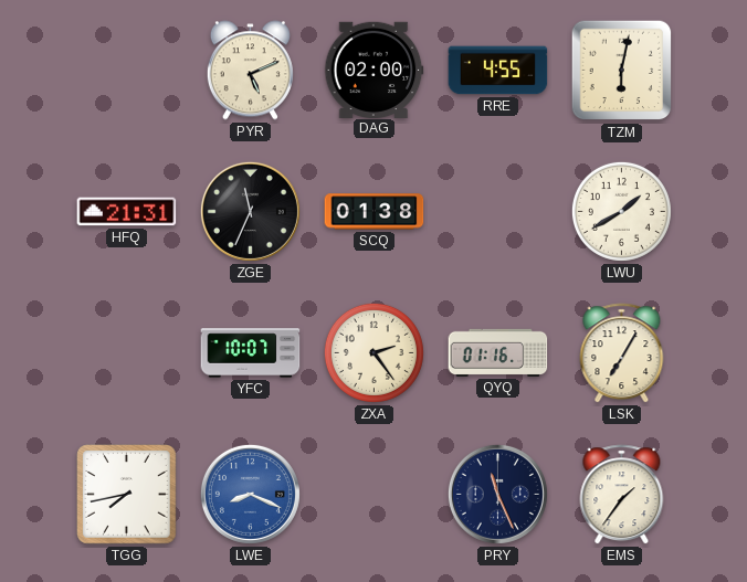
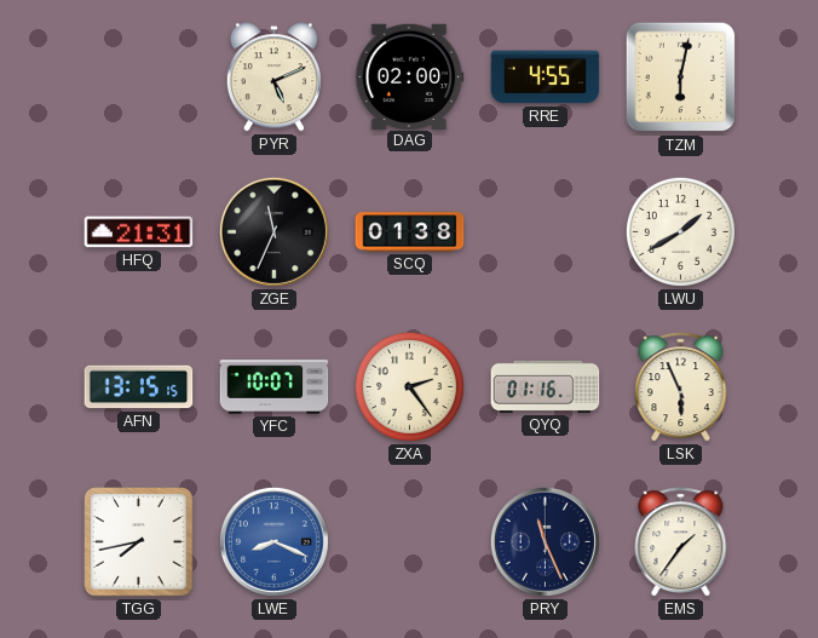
AFN: none -> 13:15
LSK: 7:05 -> 5:56
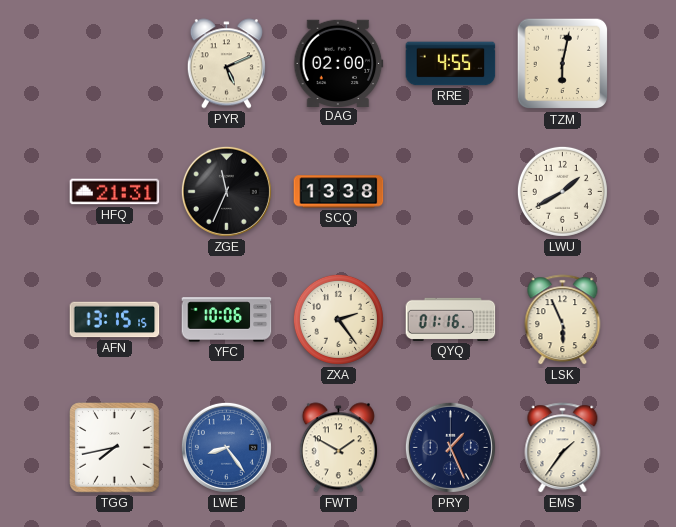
SCQ: 01:38 -> 13:38
YFC: 10:07 -> 10:06
LWE: 8:19 -> 8:24
FWT: none -> 1:50
PRY: 11:26 -> 1:26
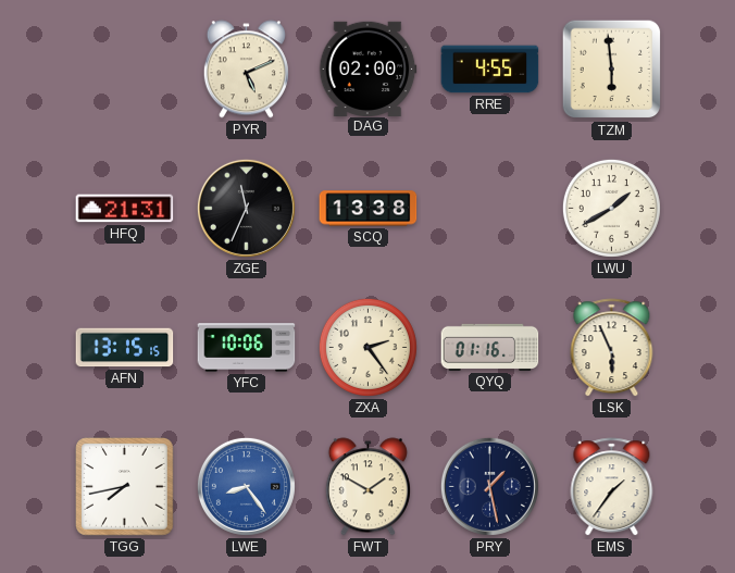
TZM: 6:02 -> 5:59
PRY: 1:26 -> 1:28
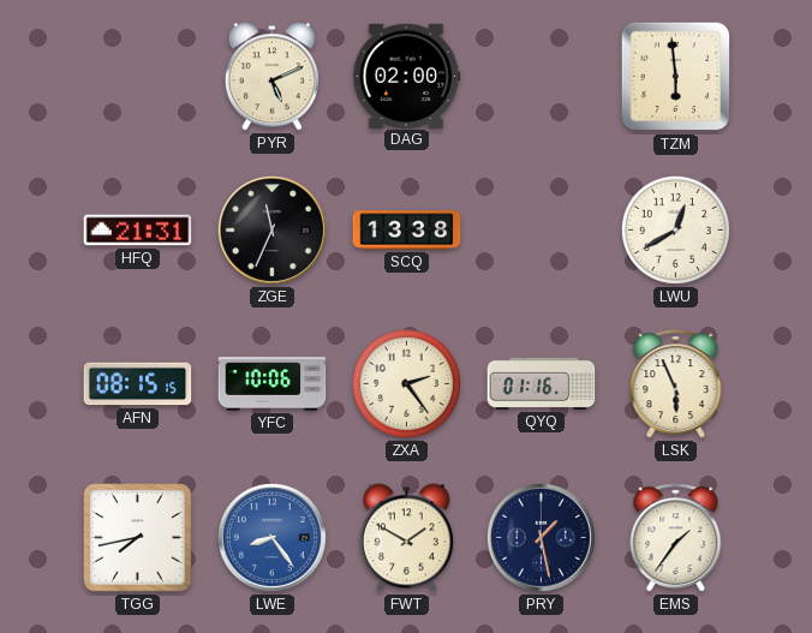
RRE: 4:55 -> none
LWU: 1:40 -> 12:40
AFN: 13:15 -> 08:15
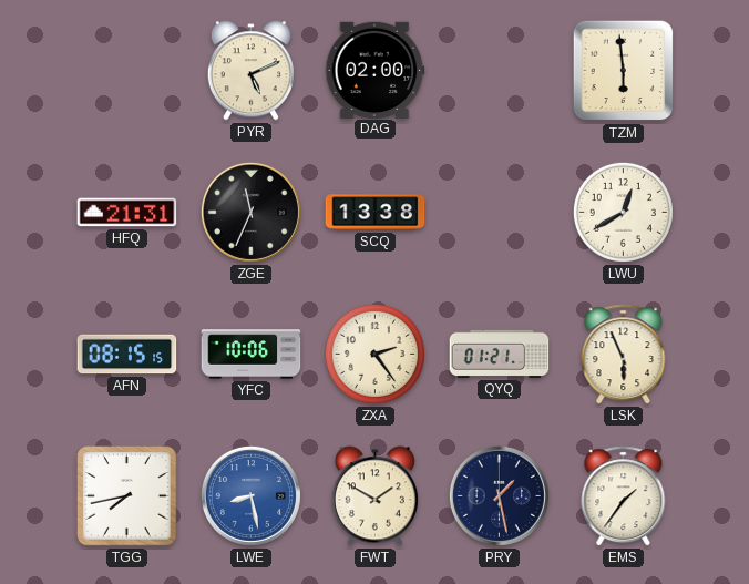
QYQ: 01:16 -> 01:21
LWE: 8:24 -> 8:28
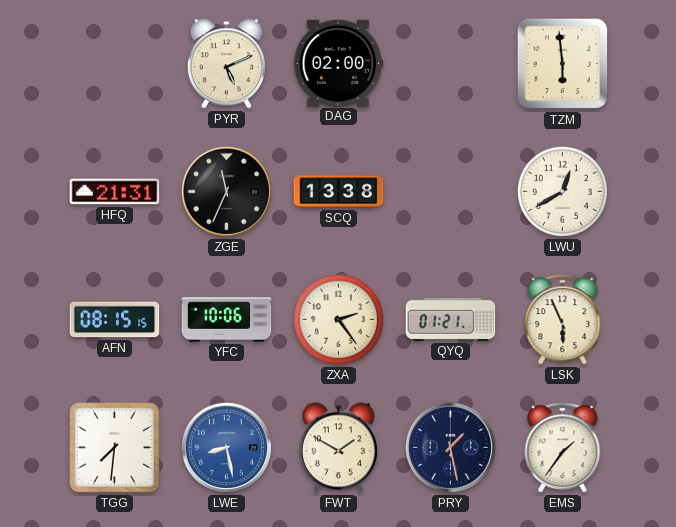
TGG: 7:43 -> 7:31
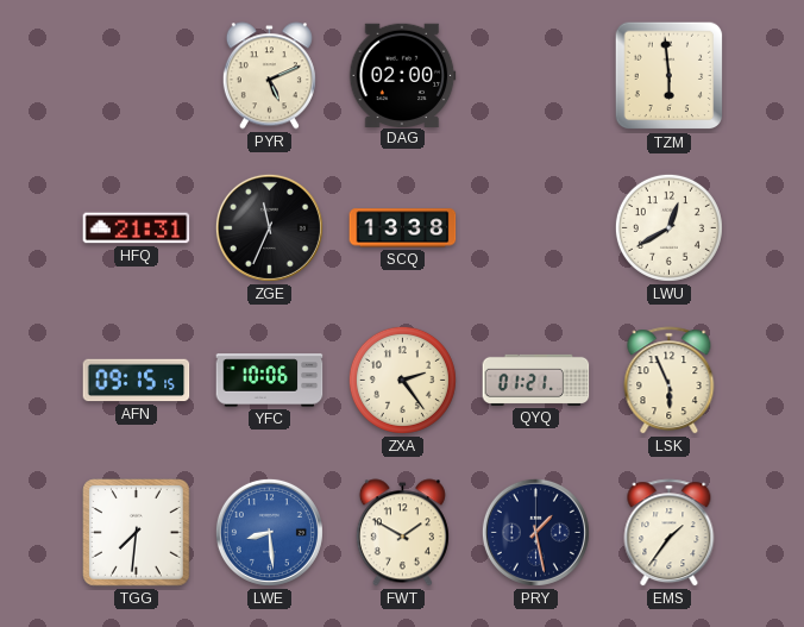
AFN: 08:15 -> 09:15
LWE: 8:28 -> 8:29
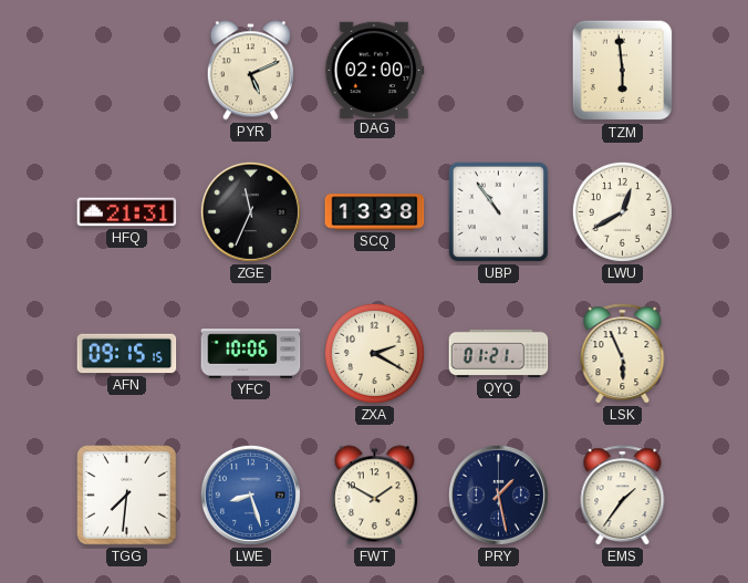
UBP: none -> 10:54
ZXA: 2:24 -> 2:20
LWE: 8:29 -> 8:27
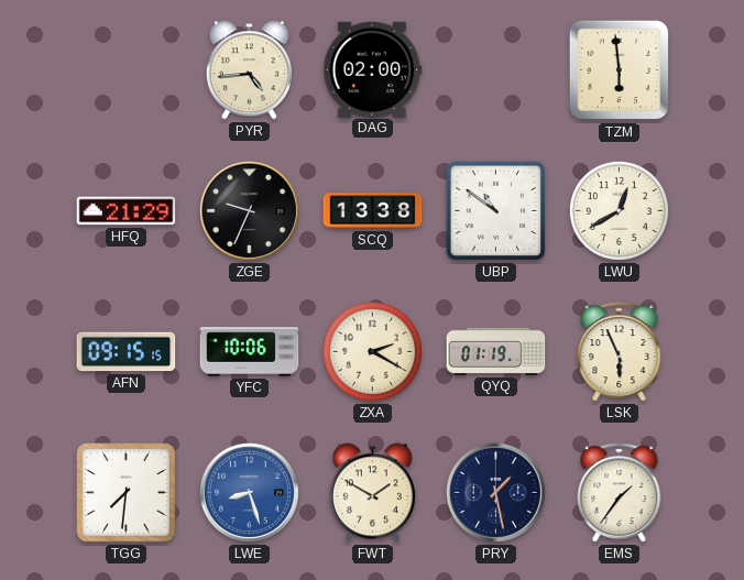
PYR: 5:11 -> 4:44
HFQ: 21:31 -> 21:29
ZGE: 11:34 -> 9:34
UBP: 10:54 -> 10:51
QYQ: 01:21 -> 01:19
